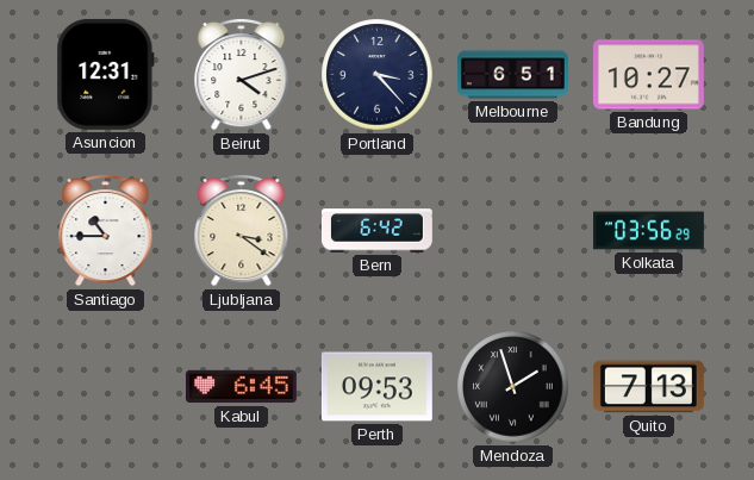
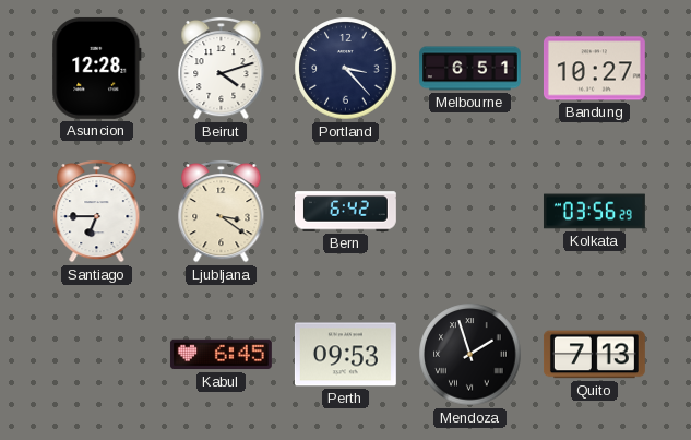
Asuncion: 12:31 -> 12:28
Santiago: 10:45 -> 6:45
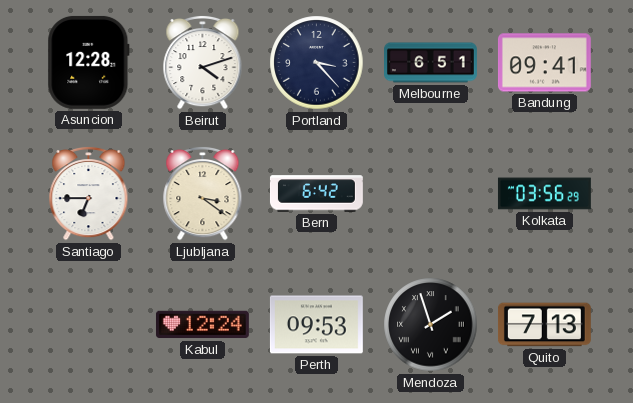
Bandung: 10:27 -> 09:41
Kabul: 6:45 -> 12:24
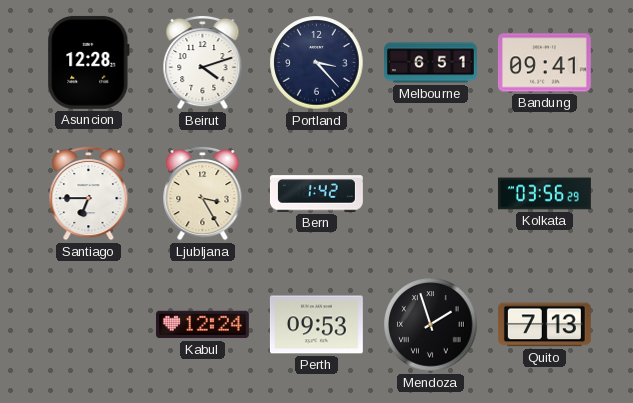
Ljubljana: 3:21 -> 3:25
Bern: 6:42 -> 1:42
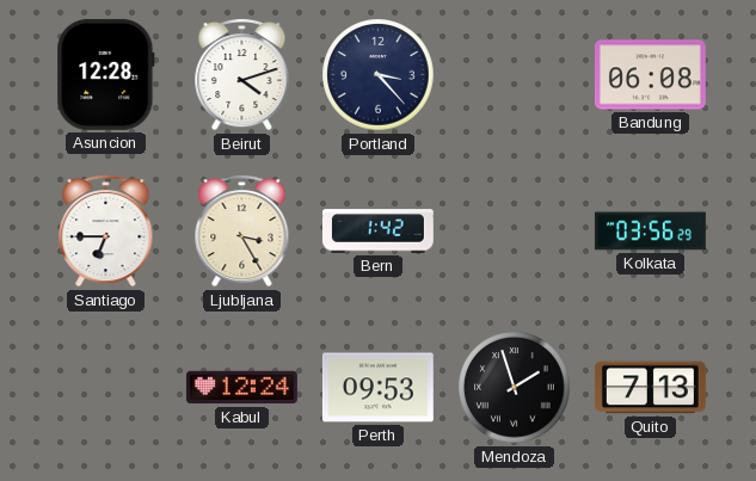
Melbourne: 6:51 -> none
Bandung: 09:41 -> 06:08
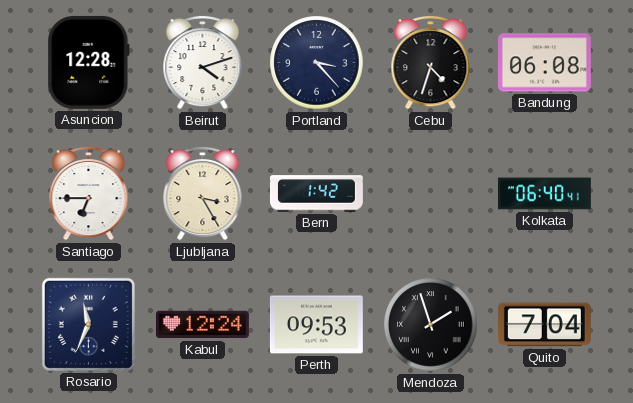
Cebu: none -> 4:33
Kolkata: 03:56 -> 06:40
Rosario: none -> 11:34
Quito: 7:13 -> 7:04
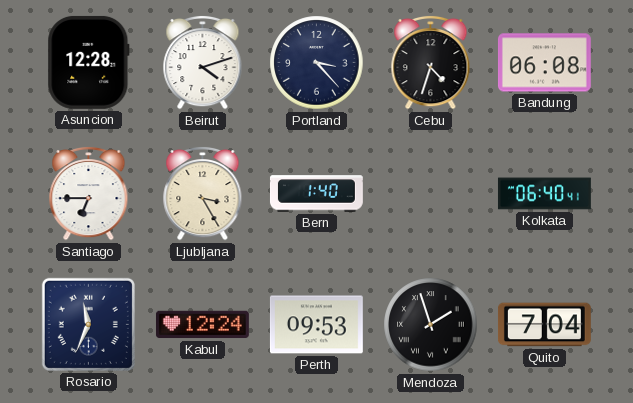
Bern: 1:42 -> 1:40
